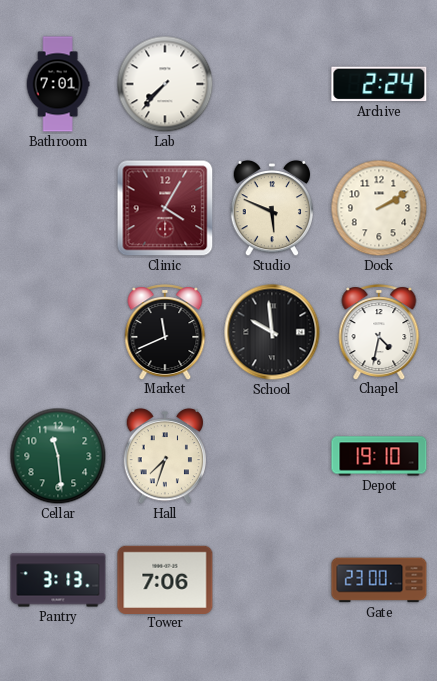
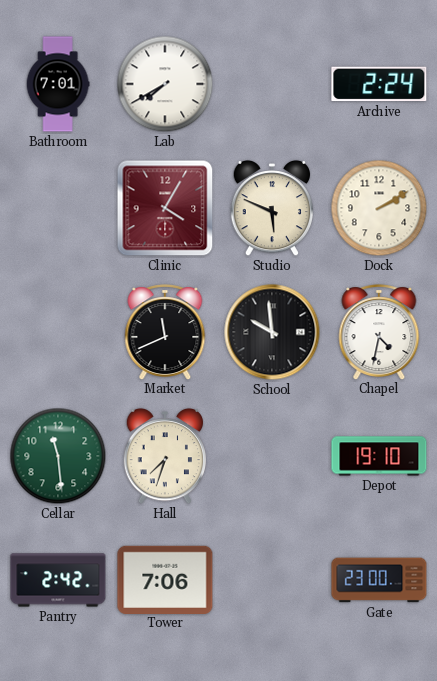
Lab: 7:37 -> 7:40
Pantry: 3:13 -> 2:42
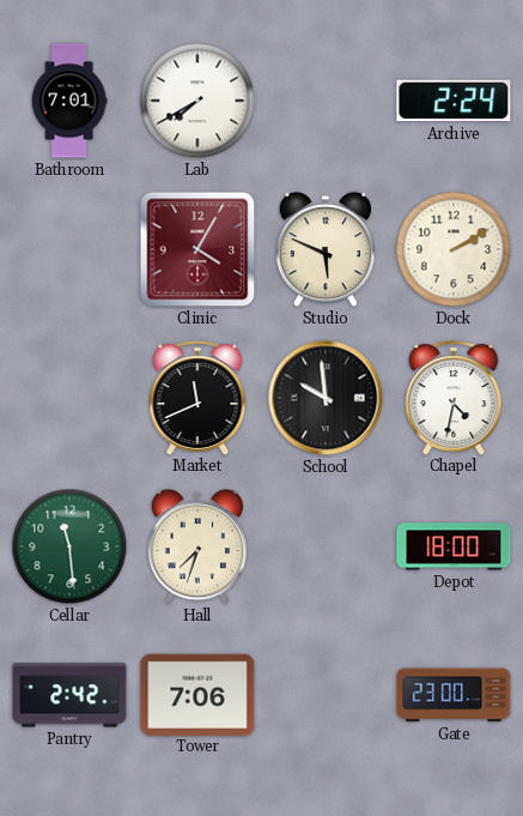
Depot: 19:10 -> 18:00
